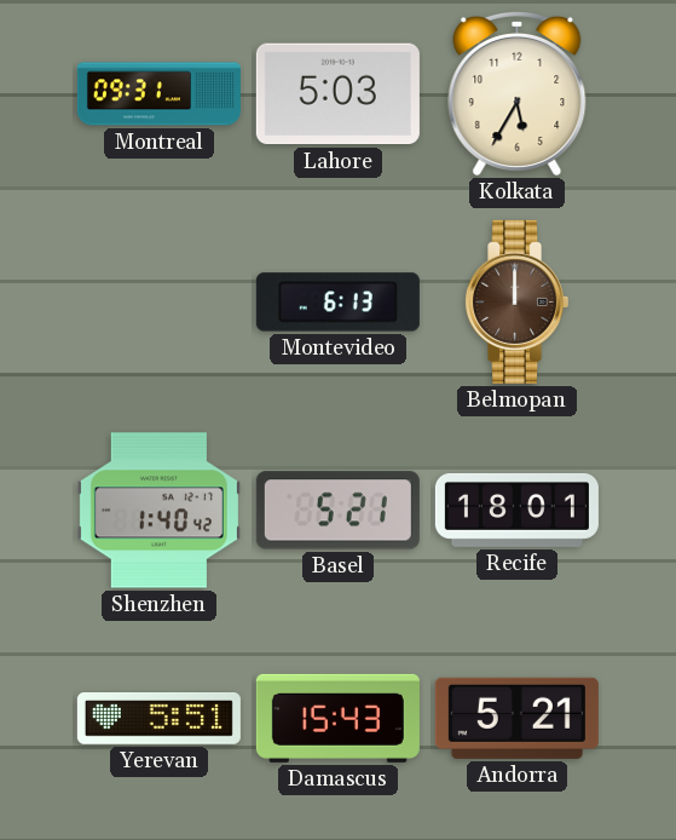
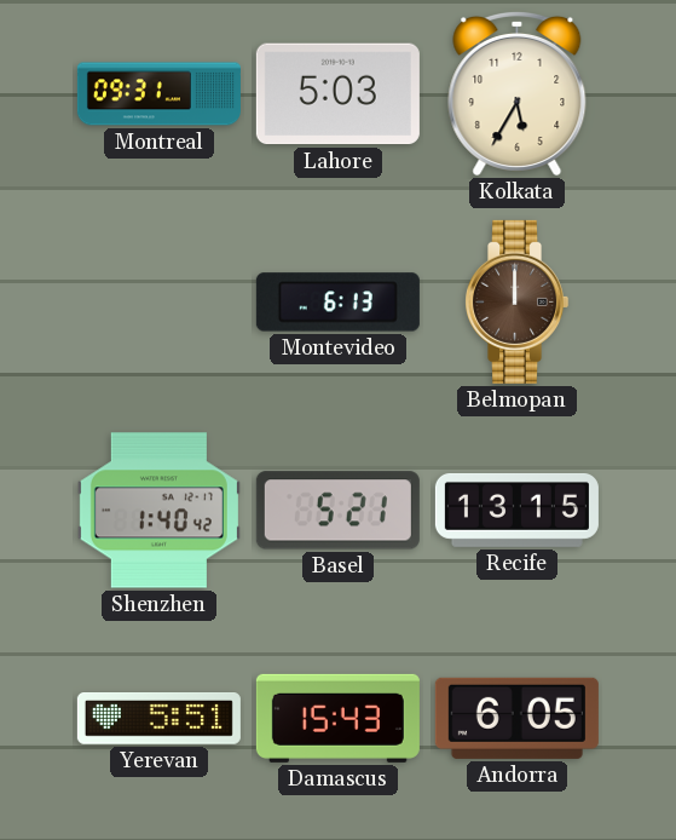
Recife: 18:01 -> 13:15
Andorra: 5:21 -> 6:05
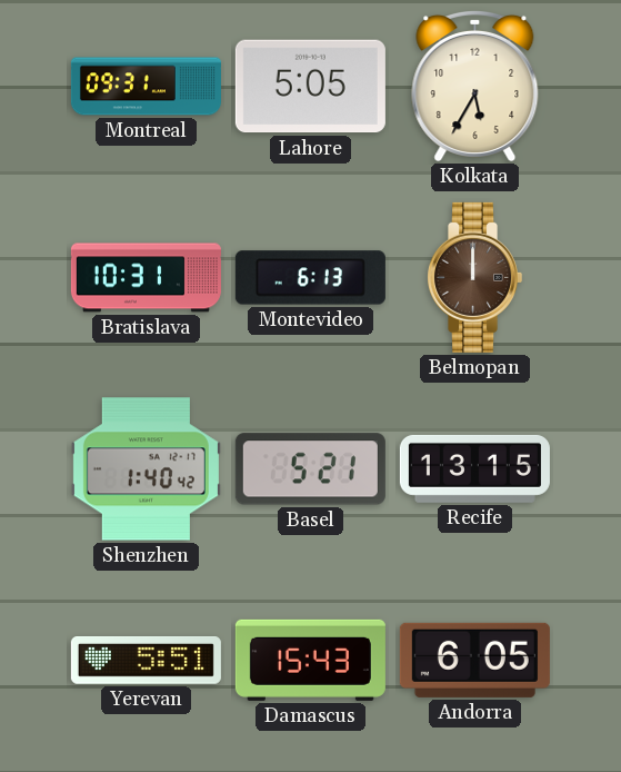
Lahore: 5:03 -> 5:05
Bratislava: none -> 10:31
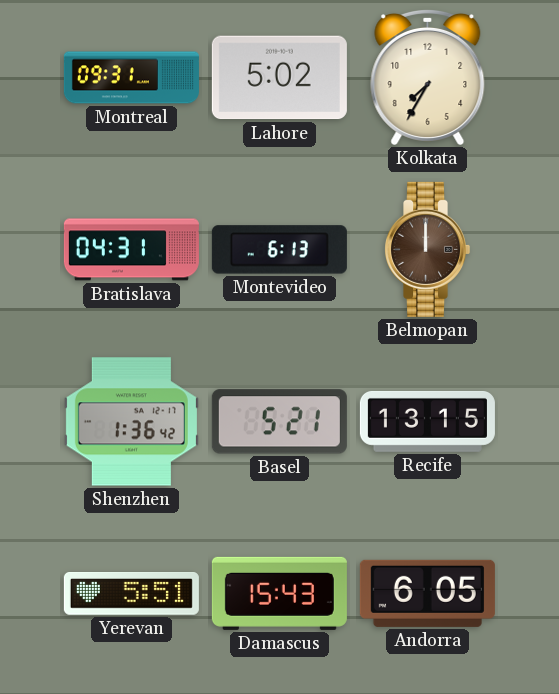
Lahore: 5:05 -> 5:02
Kolkata: 5:35 -> 7:35
Bratislava: 10:31 -> 04:31
Shenzhen: 1:40 -> 1:36
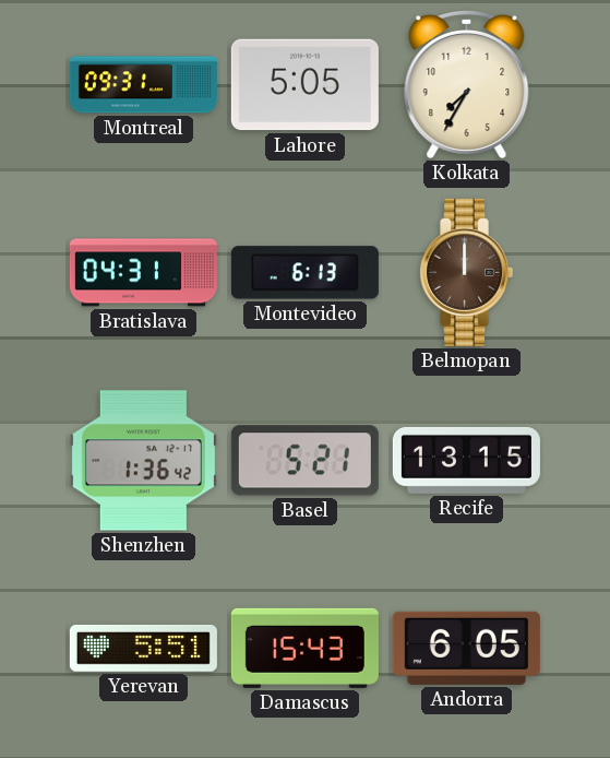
Lahore: 5:02 -> 5:05
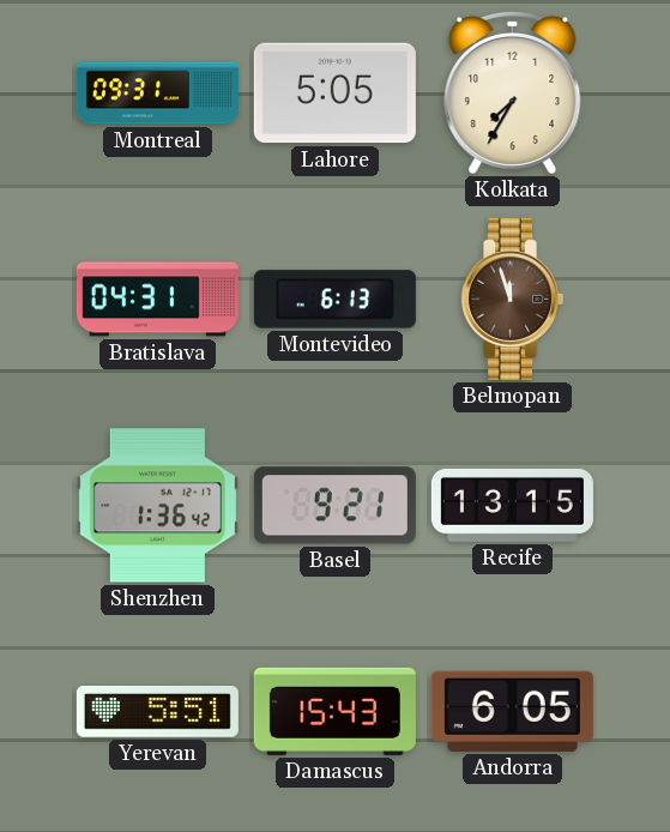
Belmopan: 12:00 -> 11:57
Basel: 5:21 -> 9:21
